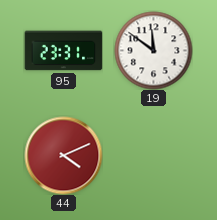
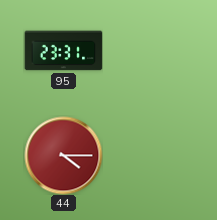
19: 11:51 -> none
44: 4:11 -> 4:15
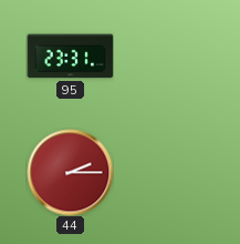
44: 4:15 -> 2:15
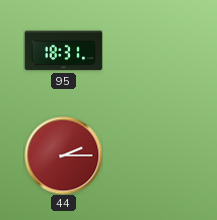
95: 23:31 -> 18:31
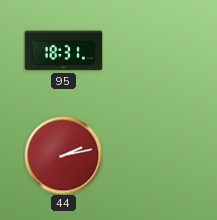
44: 2:15 -> 2:13
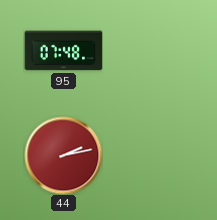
95: 18:31 -> 07:48
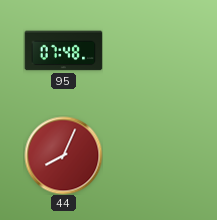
44: 2:13 -> 8:04
